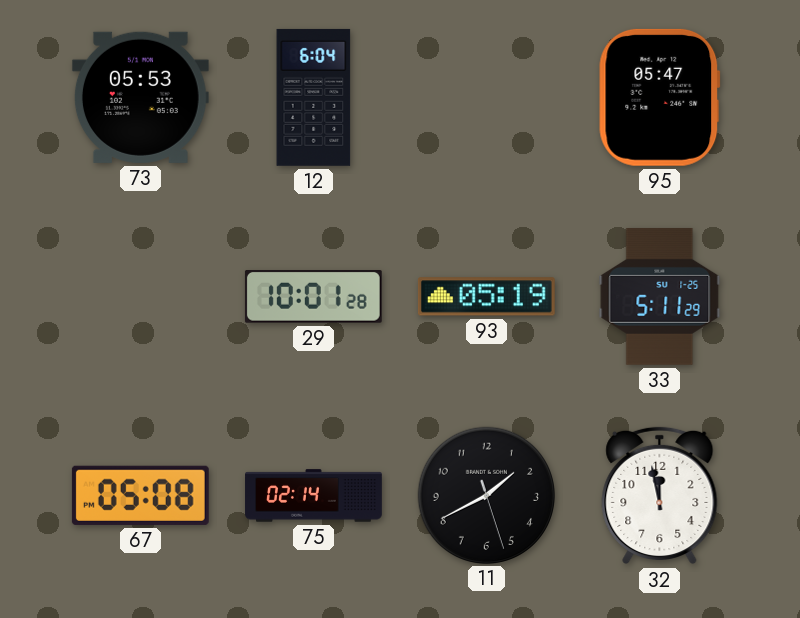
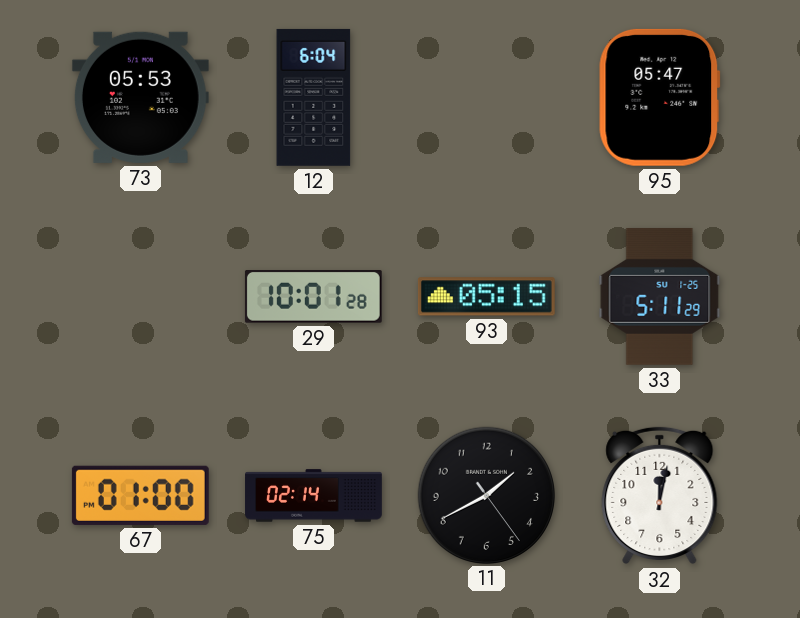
93: 05:19 -> 05:15
67: 05:08 -> 01:00
11: 1:40:27 -> 1:40:24
32: 11:58 -> 12:02
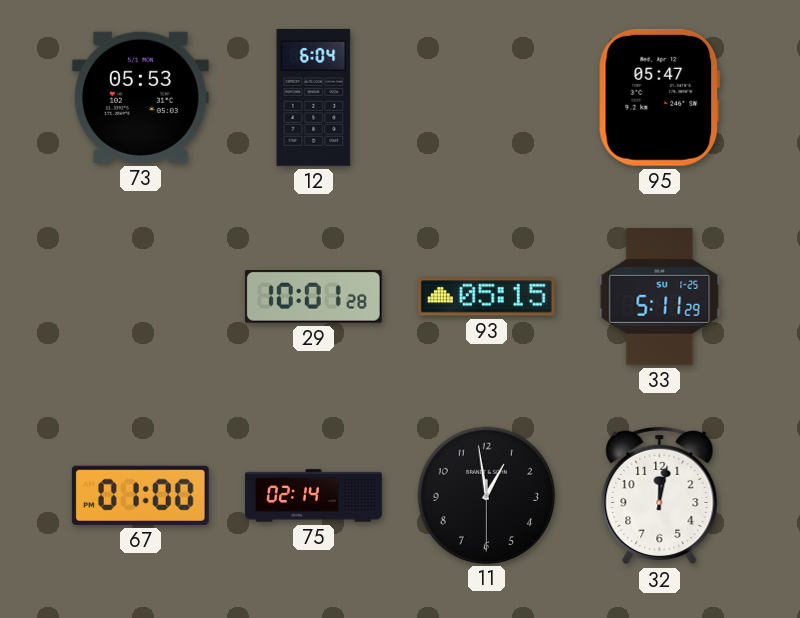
11: 1:40 -> 12:58
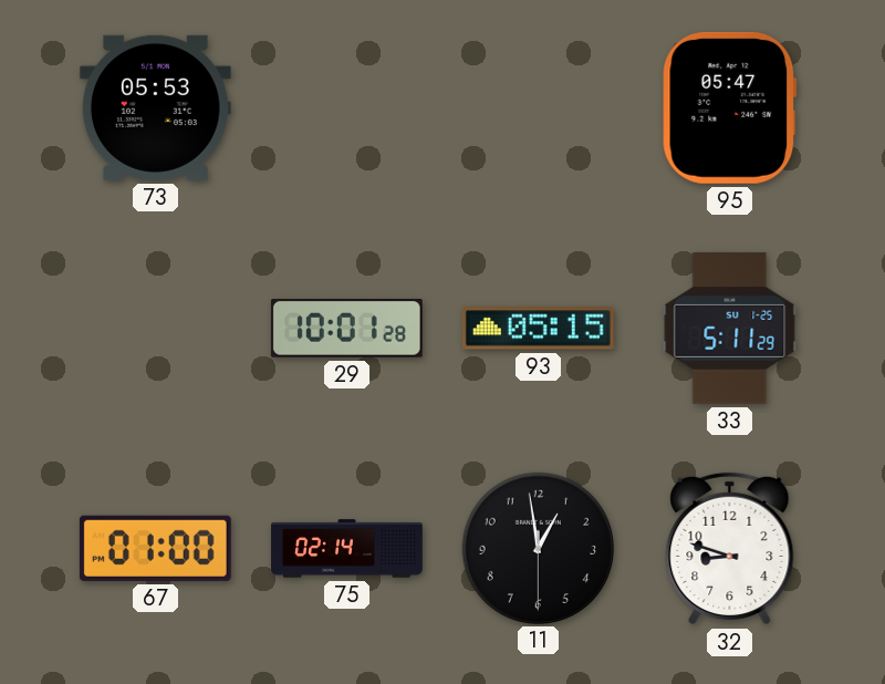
12: 6:04 -> none
32: 12:02 -> 8:48
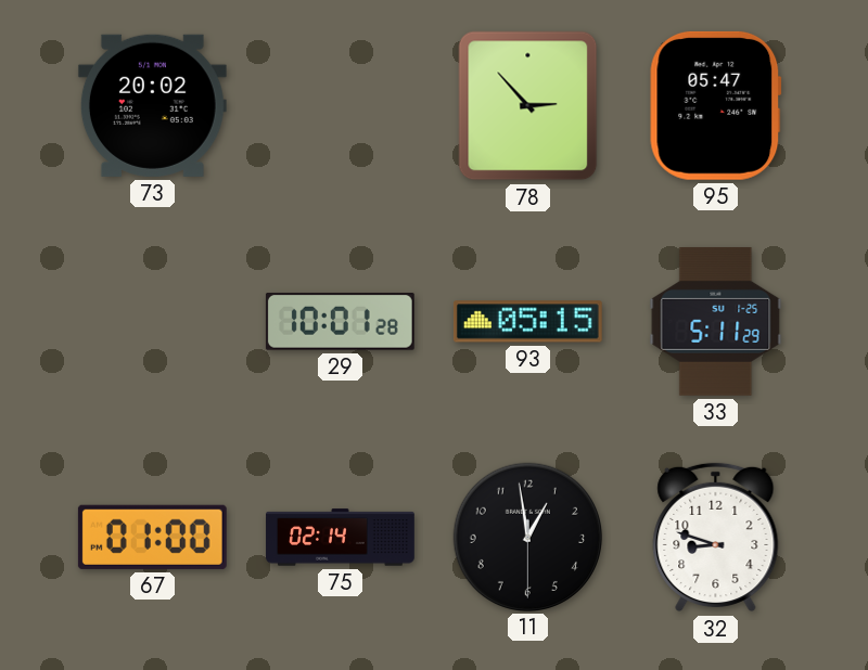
73: 05:53 -> 20:02
78: none -> 2:53
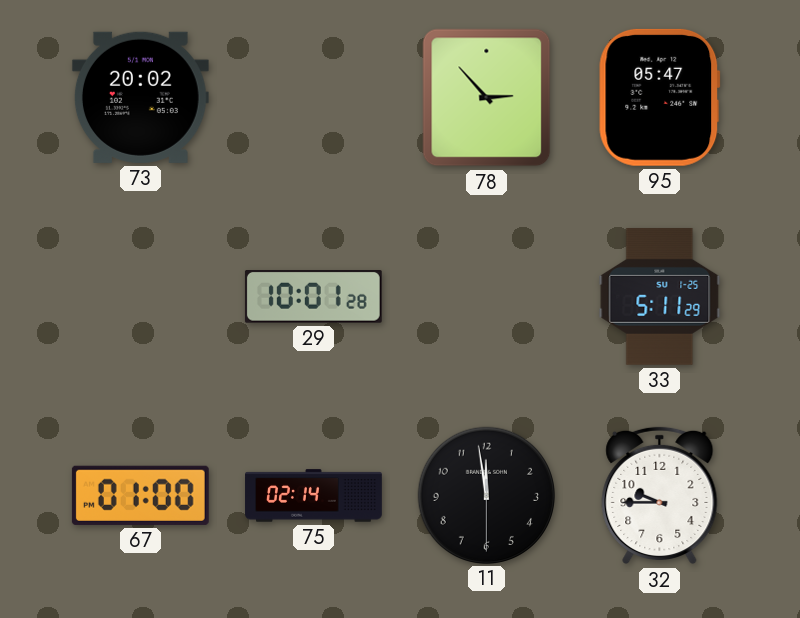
93: 05:15 -> none
11: 12:58 -> 11:58
32: 8:48 -> 9:45
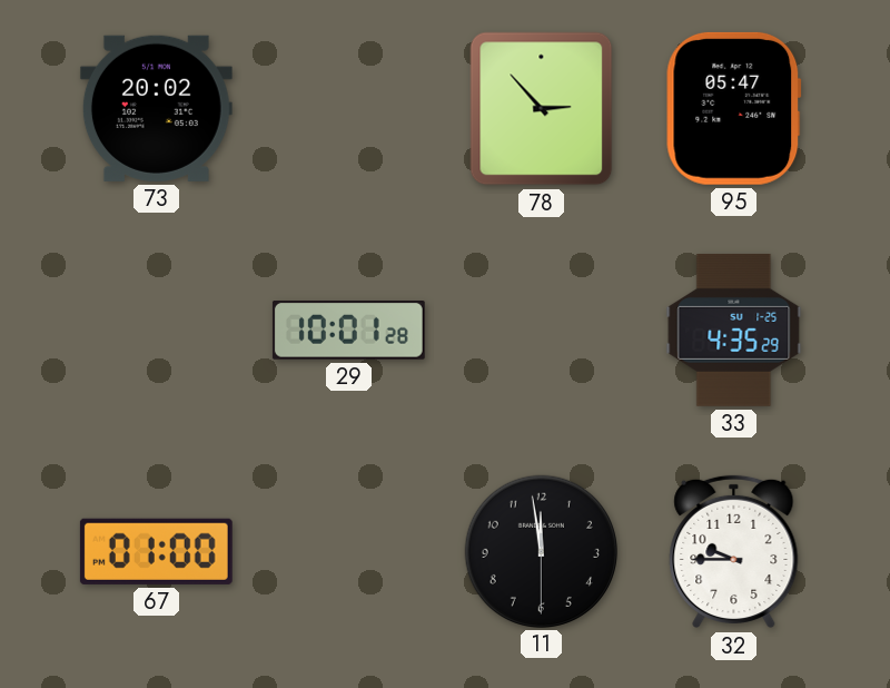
33: 5:11 -> 4:35
75: 02:14 -> none
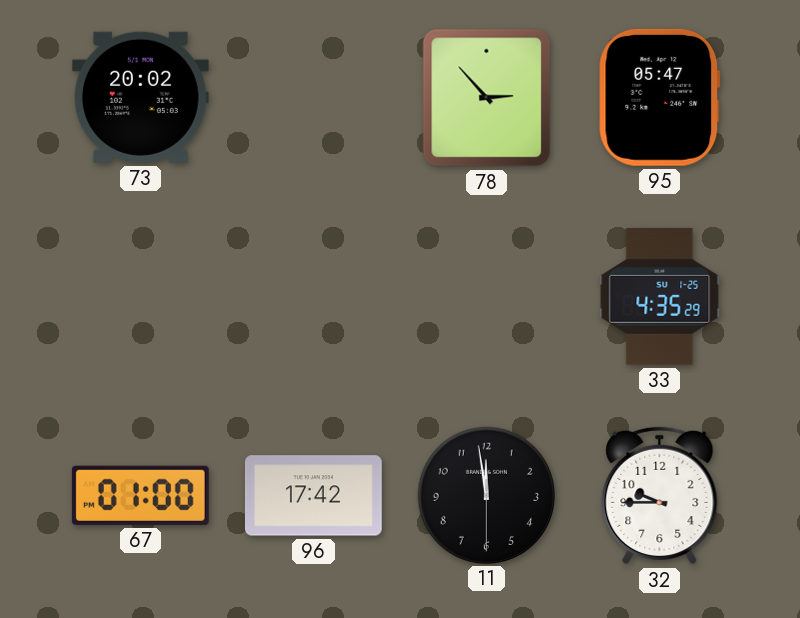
29: 10:01 -> none
96: none -> 17:42
